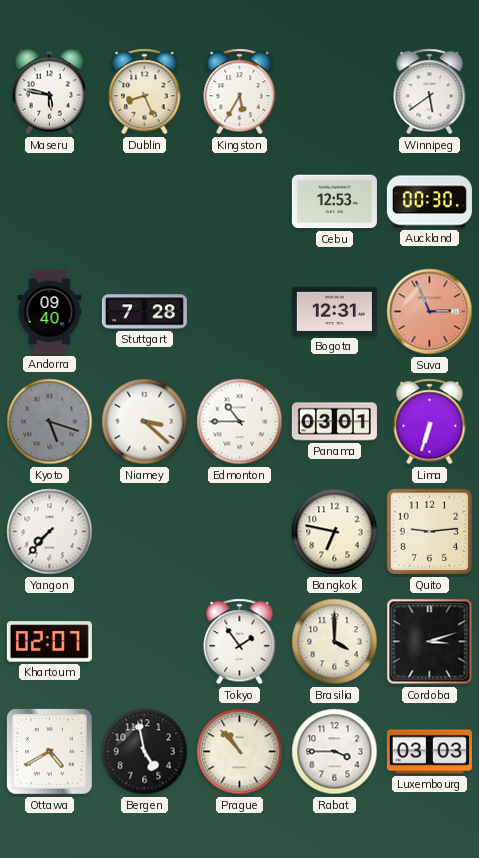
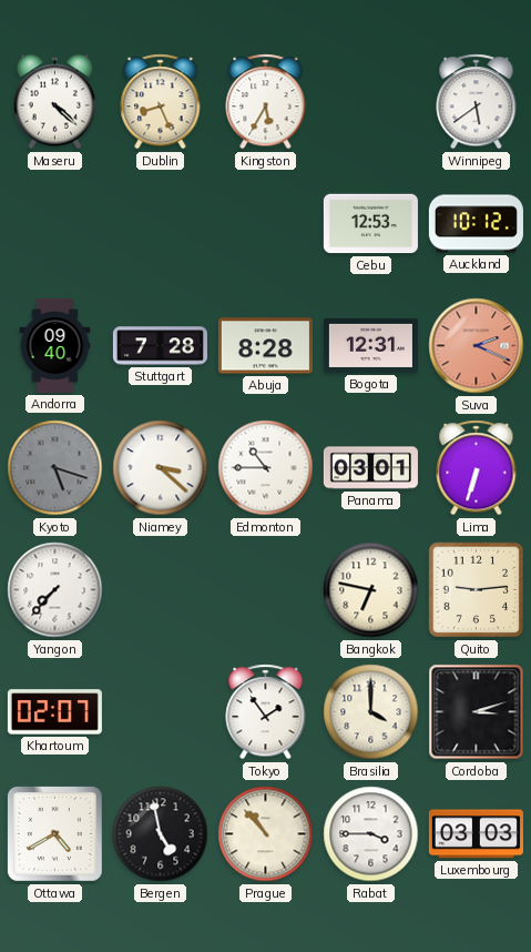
Maseru: 5:47 -> 4:22
Auckland: 00:30 -> 10:12
Abuja: none -> 8:28
Suva: 2:56 -> 2:19
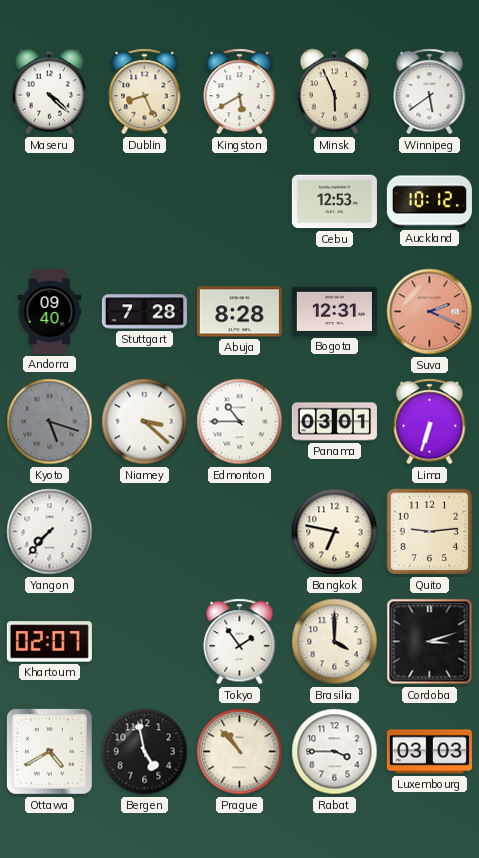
Kingston: 5:35 -> 5:40
Minsk: none -> 5:56
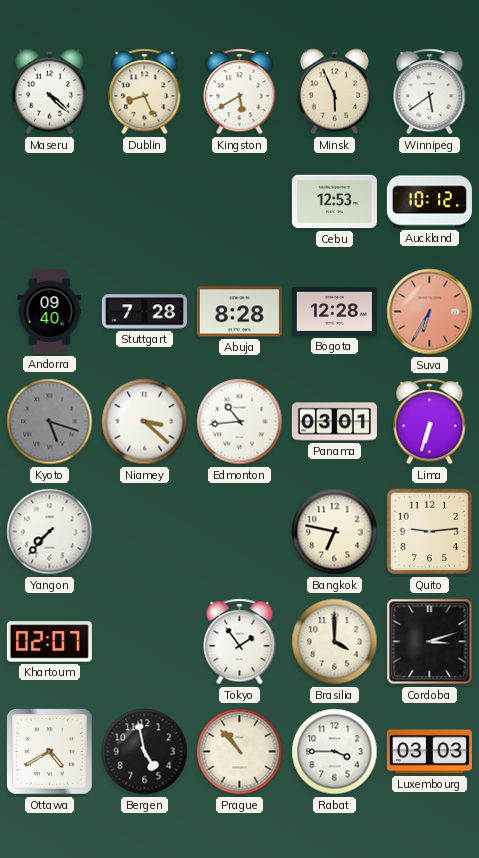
Bogota: 12:31 -> 12:28
Suva: 2:19 -> 6:35
Edmonton: 10:45 -> 10:44
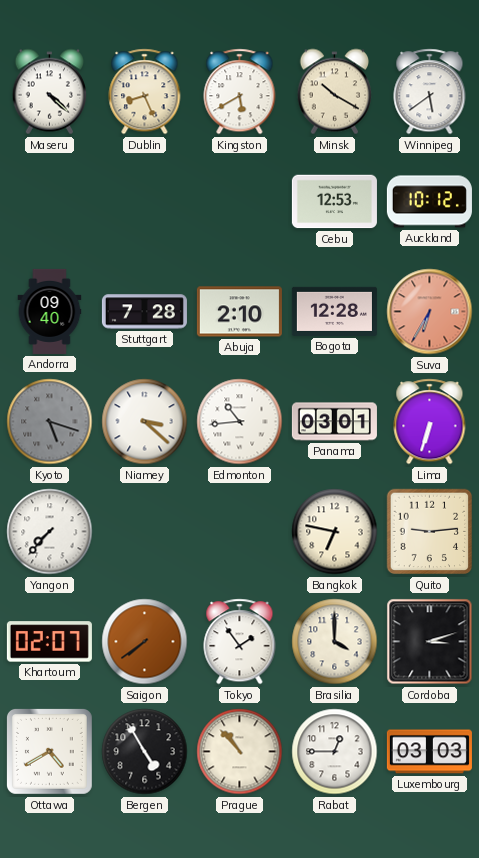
Minsk: 5:56 -> 10:20
Abuja: 8:28 -> 2:10
Saigon: none -> 7:39
Bergen: 4:58 -> 4:55
Rabat: 3:45 -> 12:45
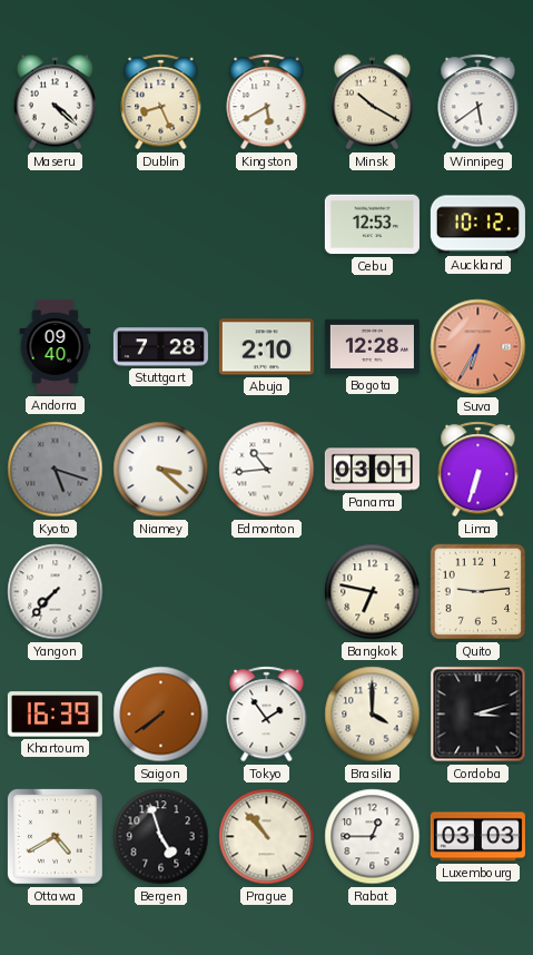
Khartoum: 02:07 -> 16:39
Bergen: 4:55 -> 4:57
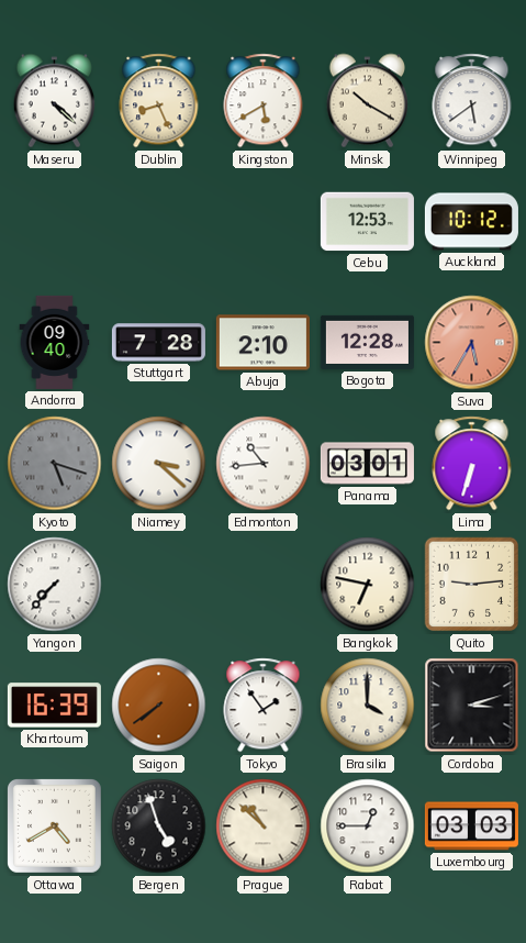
Suva: 6:35 -> 5:35
Prague: 10:53 -> 10:52
